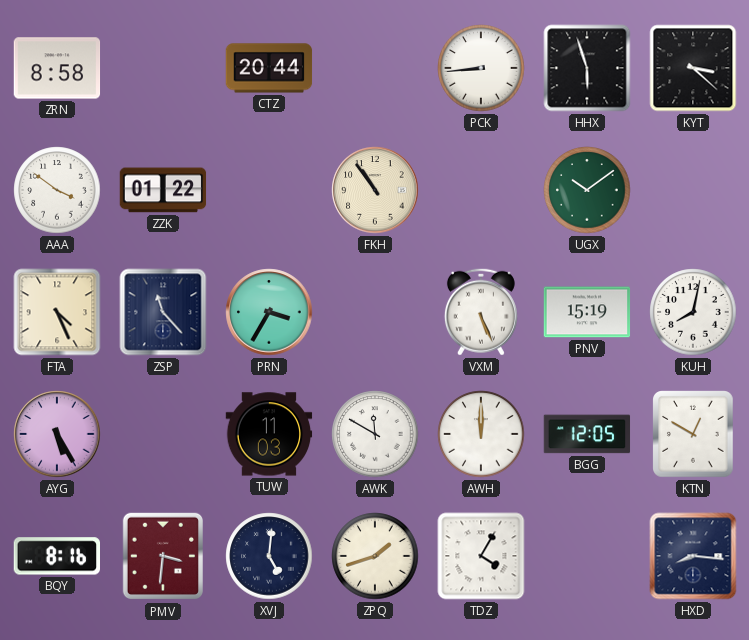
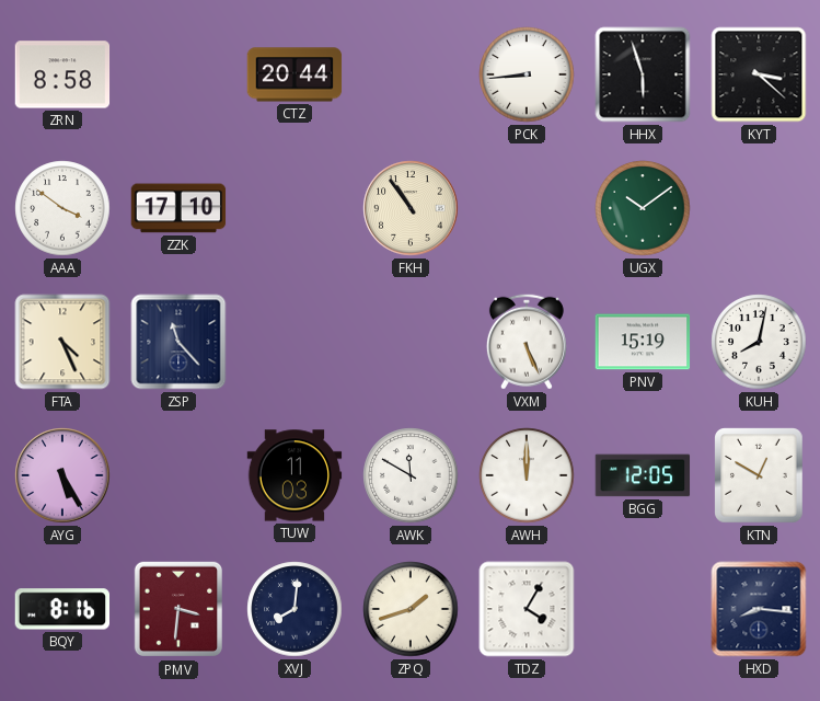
ZZK: 01:22 -> 17:10
PRN: 3:35 -> none
XVJ: 5:01 -> 8:01
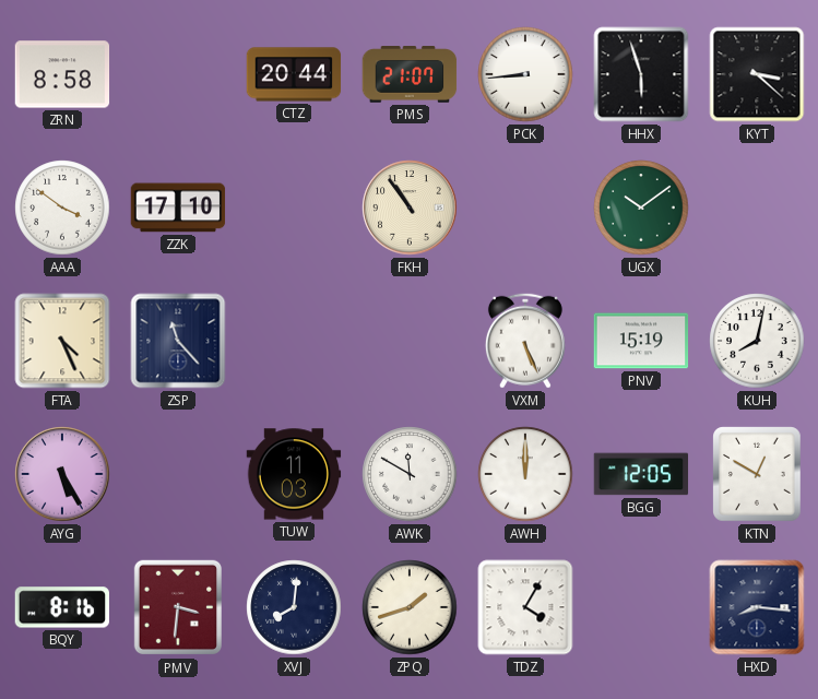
PMS: none -> 21:07
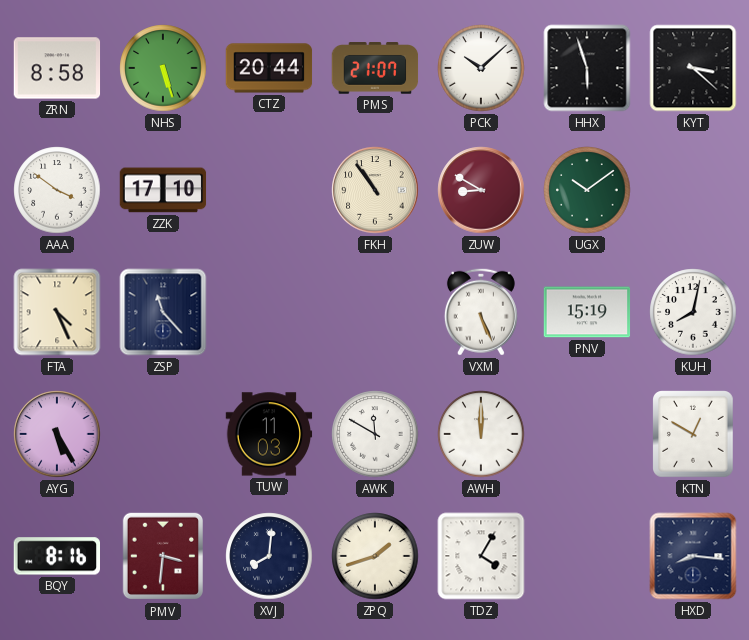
NHS: none -> 5:27
PCK: 8:44 -> 10:08
ZUW: none -> 8:50
BGG: 12:05 -> none
